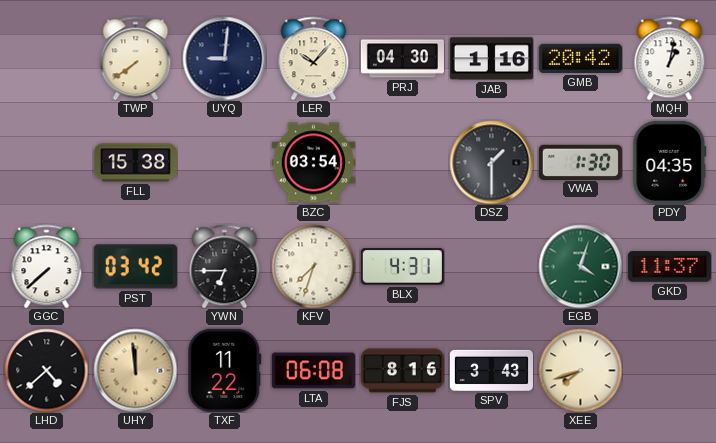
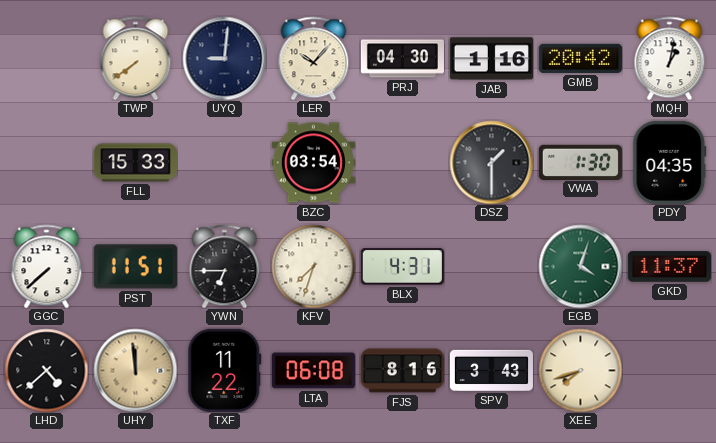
FLL: 15:38 -> 15:33
PST: 03:42 -> 11:51
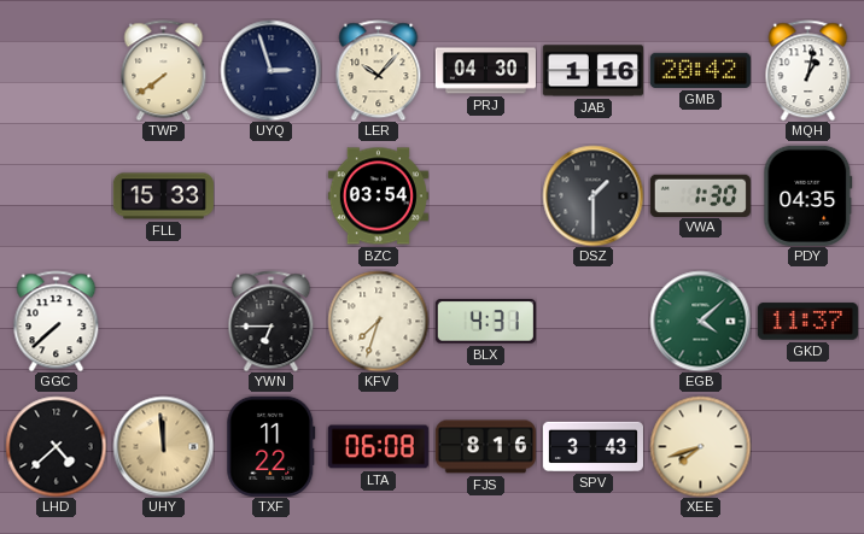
UYQ: 9:01 -> 2:57
PST: 11:51 -> none
EGB: 4:03 -> 4:08
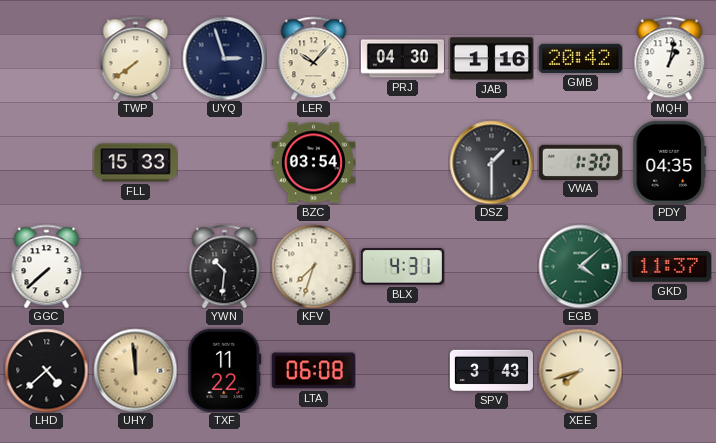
YWN: 6:45 -> 10:31
FJS: 8:16 -> none
